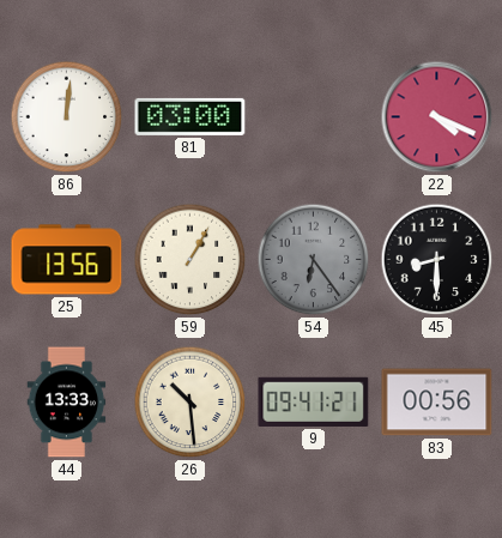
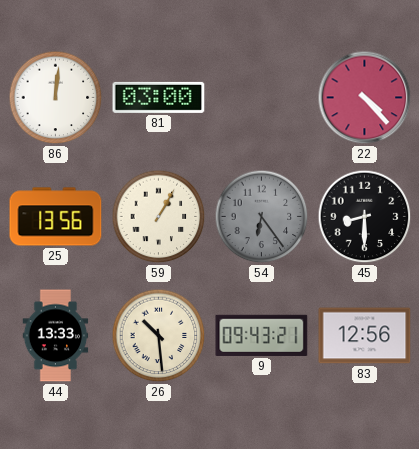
22: 4:19 -> 4:23
9: 09:41 -> 09:43
83: 00:56 -> 12:56
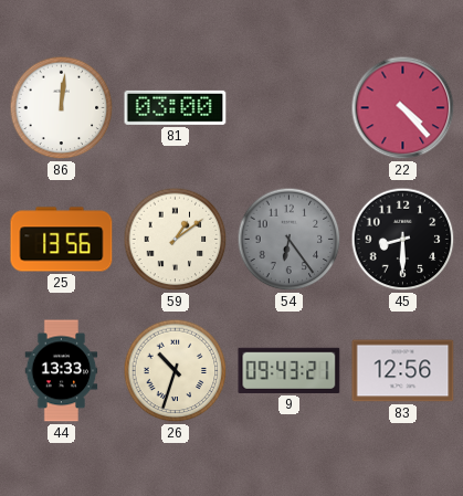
59: 1:05 -> 1:09
26: 10:29 -> 10:33
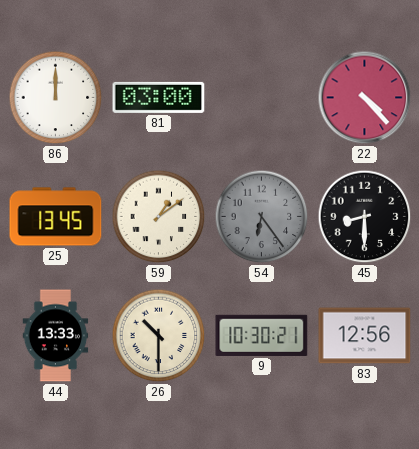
86: 12:01 -> 12:00
25: 13:56 -> 13:45
26: 10:33 -> 10:30
9: 09:43 -> 10:30
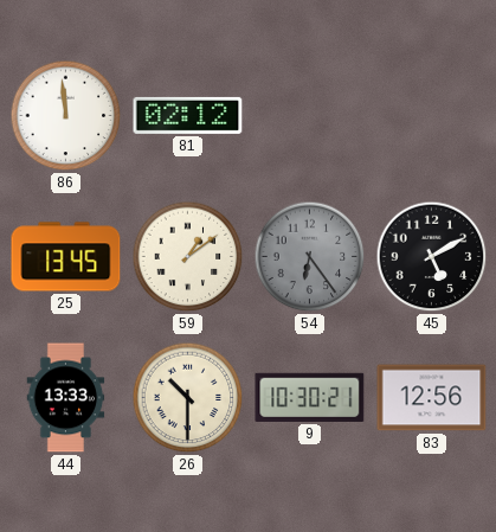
86: 12:00 -> 11:59
81: 03:00 -> 02:12
22: 4:23 -> none
45: 8:30 -> 5:10
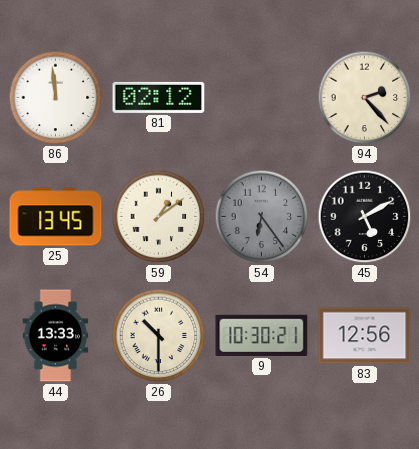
94: none -> 2:23
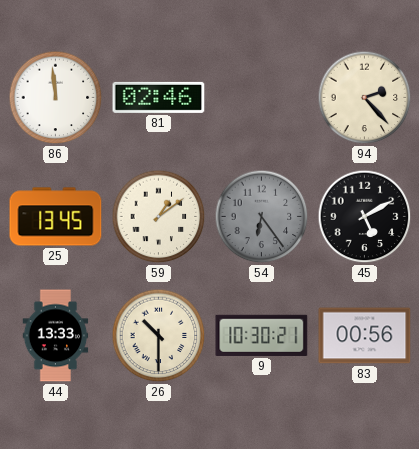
81: 02:12 -> 02:46
83: 12:56 -> 00:56
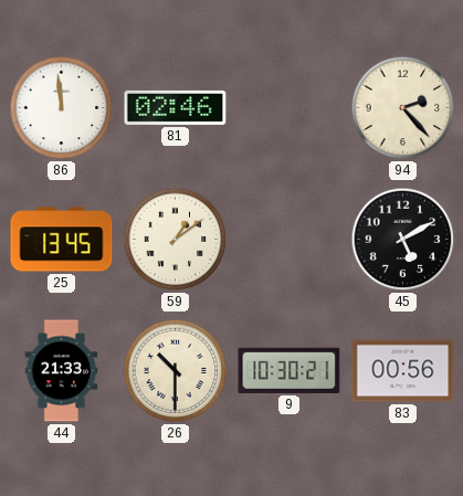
54: 6:24 -> none
44: 13:33 -> 21:33
